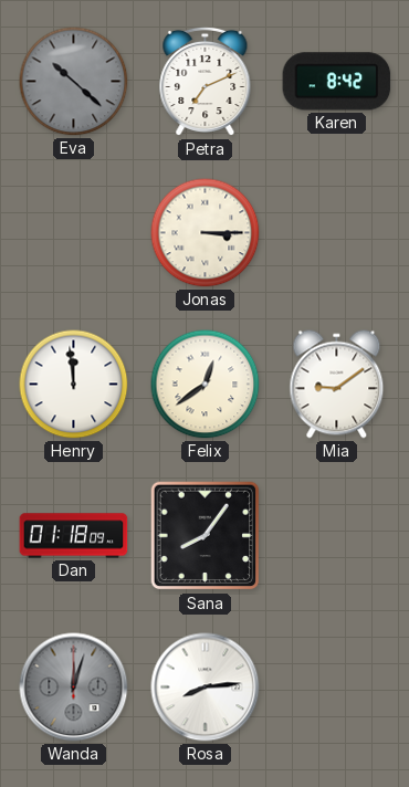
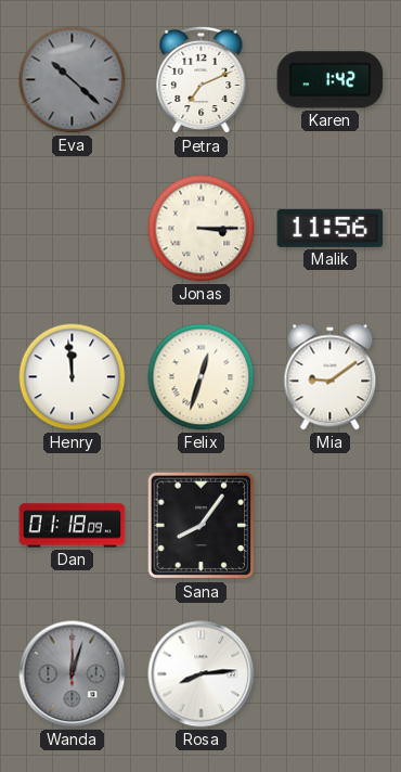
Karen: 8:42 -> 1:42
Malik: none -> 11:56
Felix: 12:39 -> 12:33
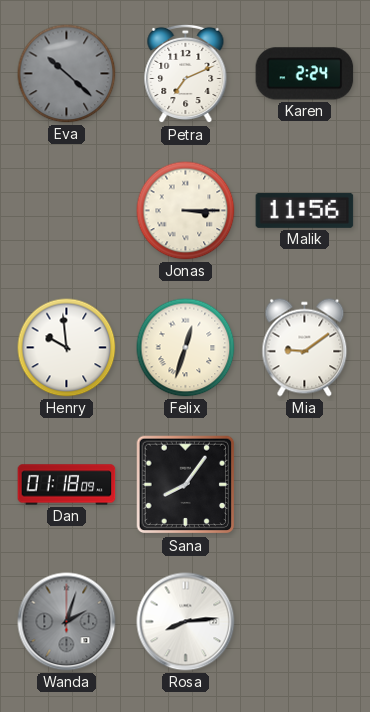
Karen: 1:42 -> 2:24
Henry: 11:59 -> 9:59
Wanda: 12:03 -> 2:03
